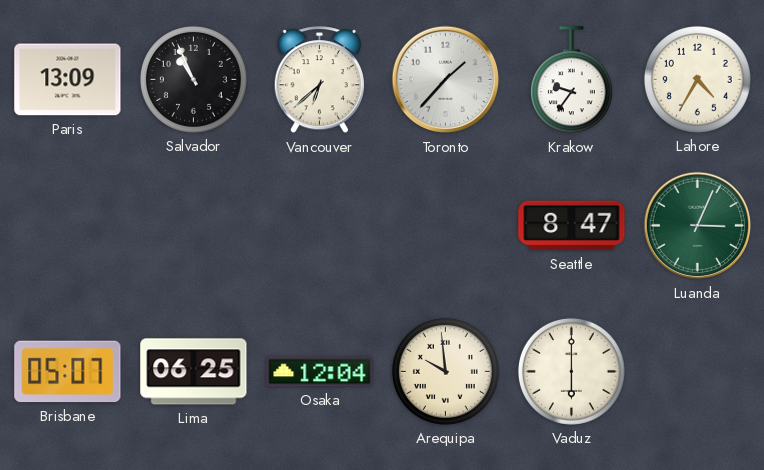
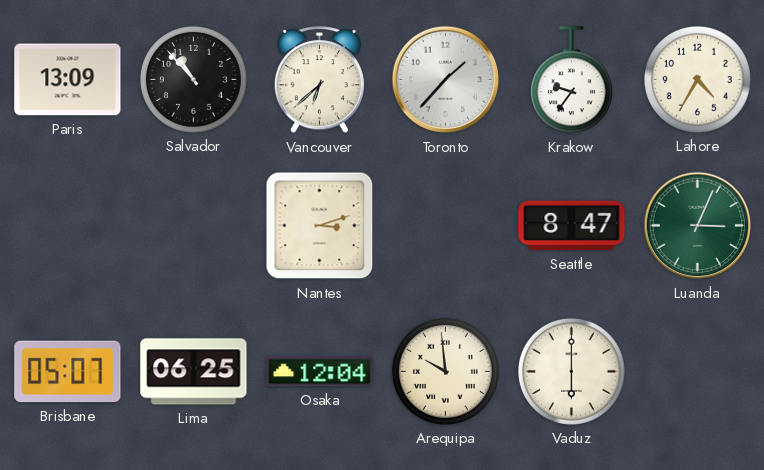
Salvador: 10:56 -> 10:53
Nantes: none -> 3:12
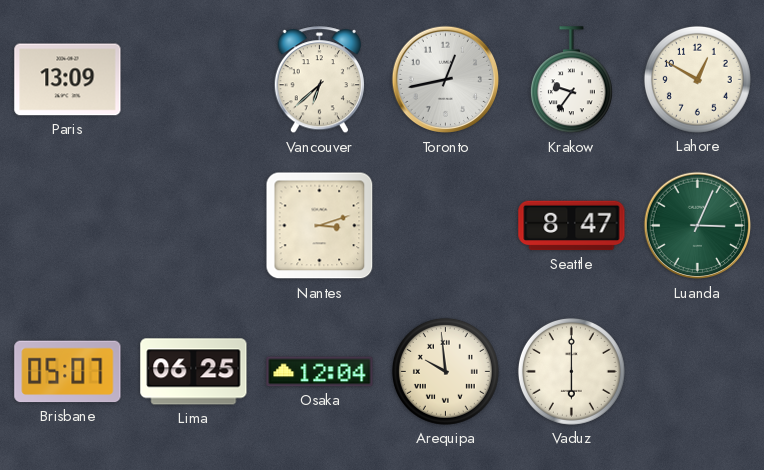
Salvador: 10:53 -> none
Toronto: 1:37 -> 12:43
Lahore: 4:35 -> 12:50
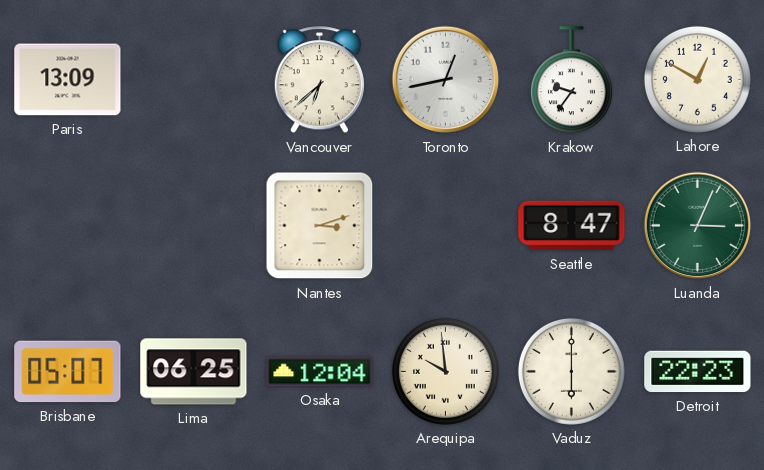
Detroit: none -> 22:23
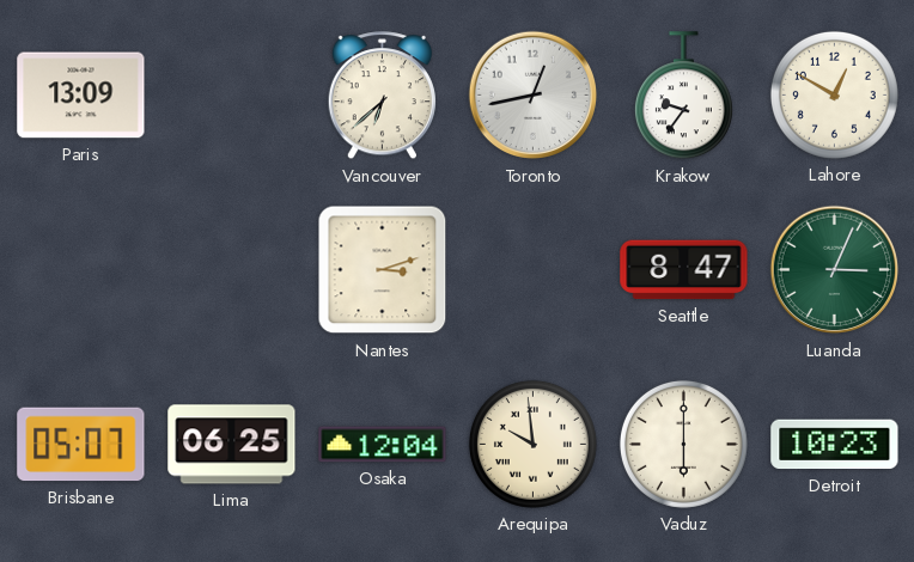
Detroit: 22:23 -> 10:23
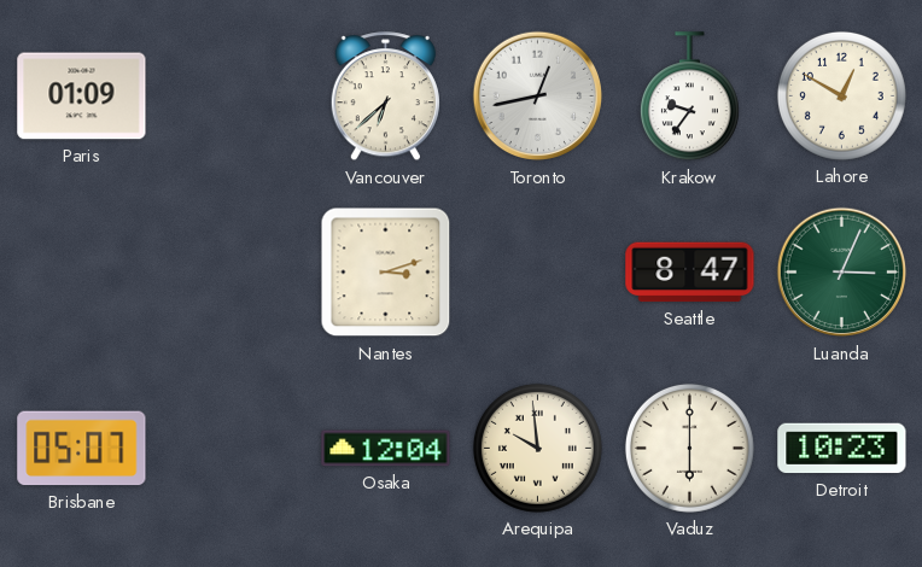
Paris: 13:09 -> 01:09
Lima: 06:25 -> none
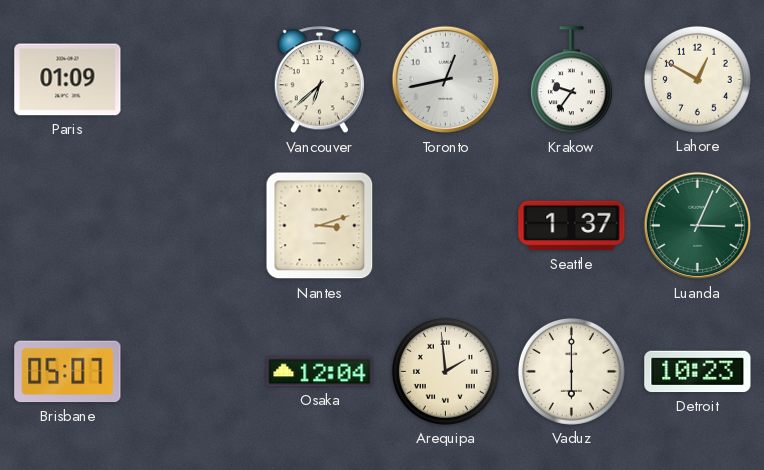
Seattle: 8:47 -> 1:37
Arequipa: 9:59 -> 1:59
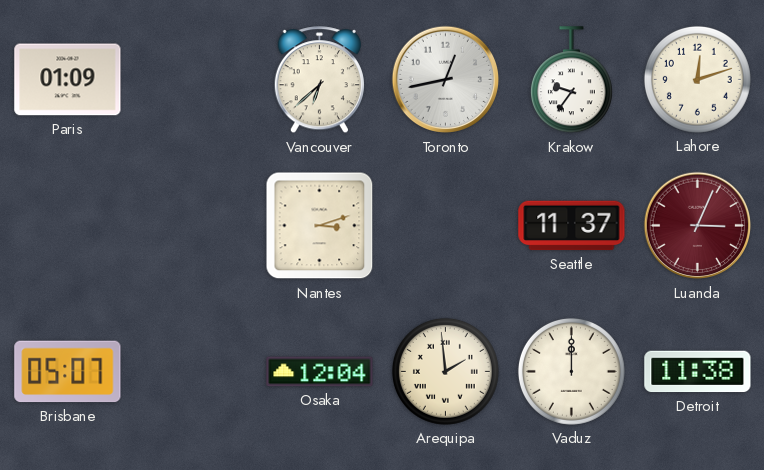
Lahore: 12:50 -> 12:12
Seattle: 1:37 -> 11:37
Luanda dial: green -> burgundy
Vaduz: 6:00 -> 12:00
Detroit: 10:23 -> 11:38
